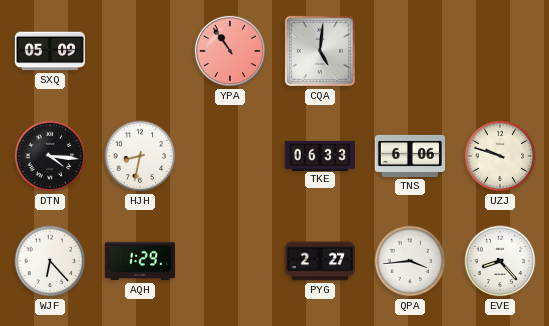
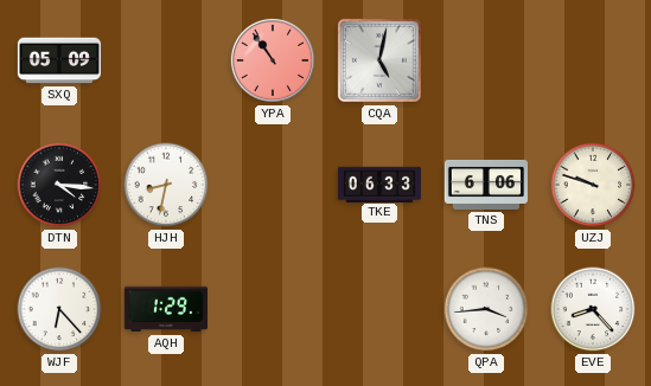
CQA: 5:01 -> 5:02
PYG: 2:27 -> none
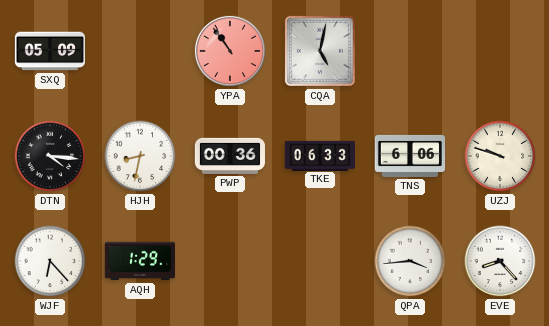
PWP: none -> 00:36
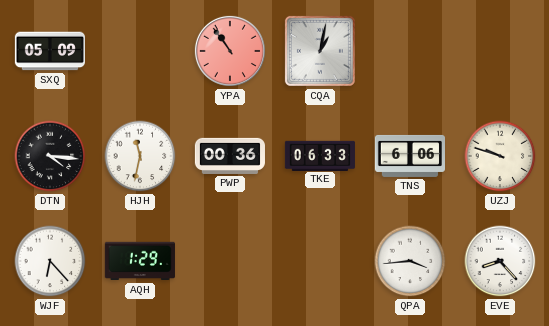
CQA: 5:02 -> 1:02
HJH: 8:32 -> 11:32
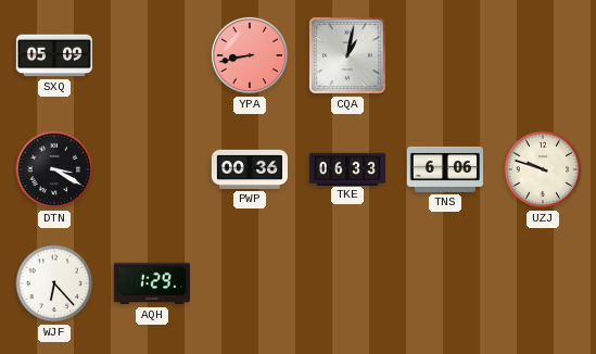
YPA: 10:54 -> 8:43
DTN: 4:16 -> 3:20
HJH: 11:32 -> none
QPA: 3:44 -> none
EVE: 8:23 -> none
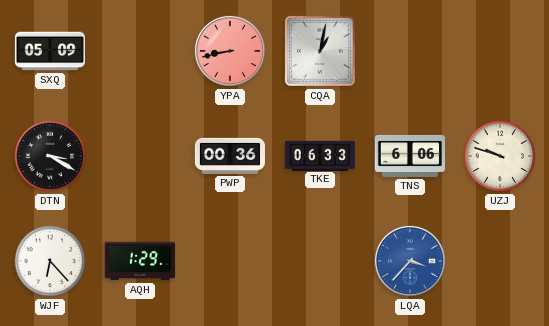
LQA: none -> 3:37
